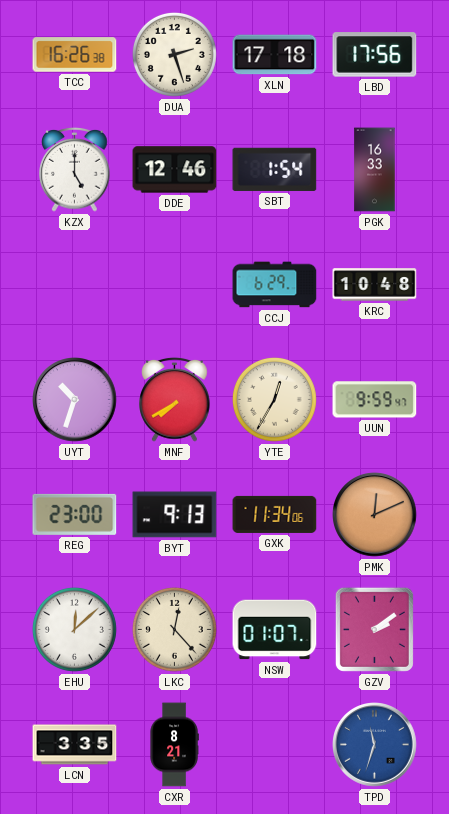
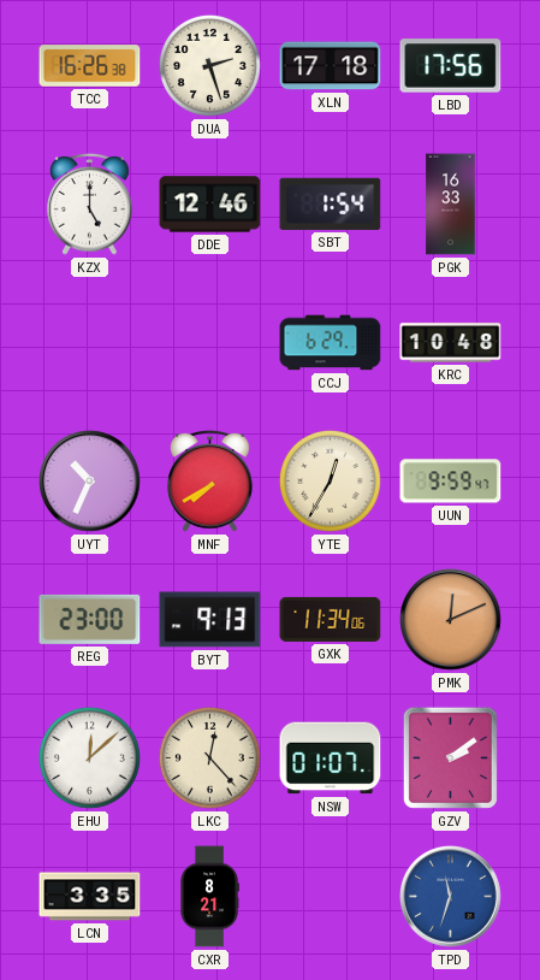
UYT: 10:33 -> 10:34
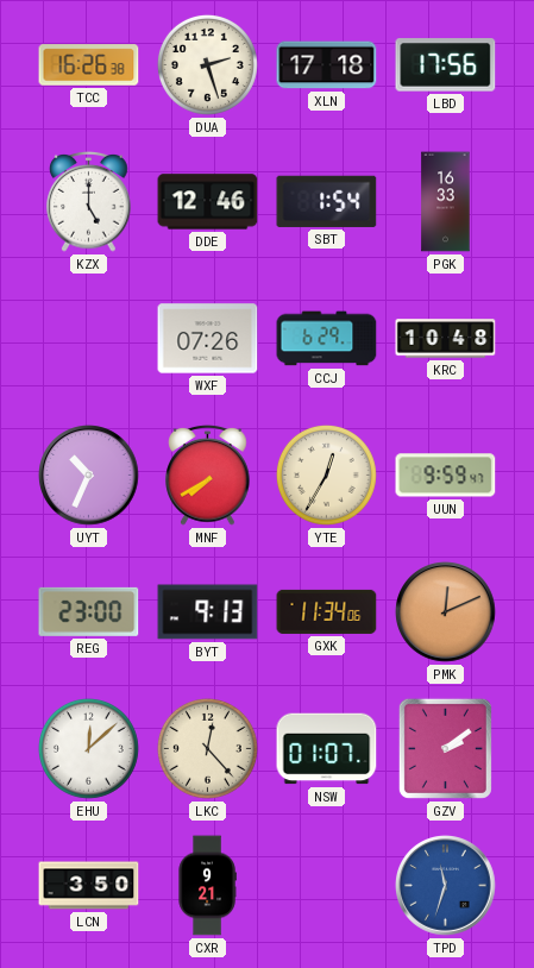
WXF: none -> 07:26
LCN: 3:35 -> 3:50
CXR: 8:21 -> 9:21
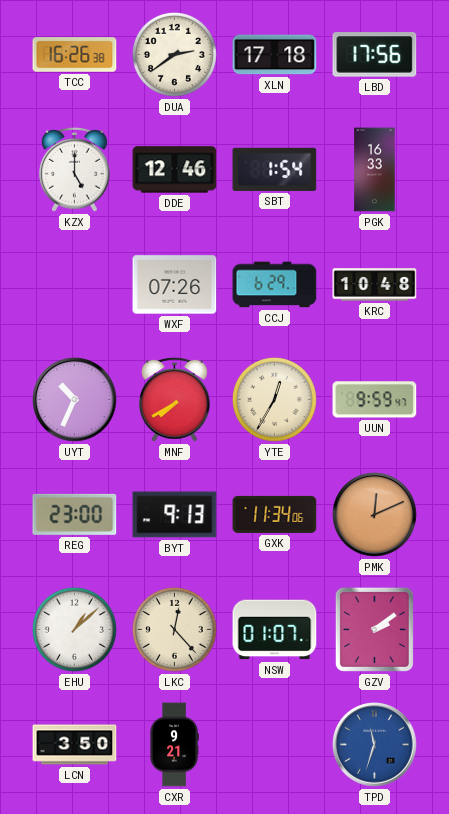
DUA: 2:27 -> 2:39
EHU: 12:08 -> 1:08
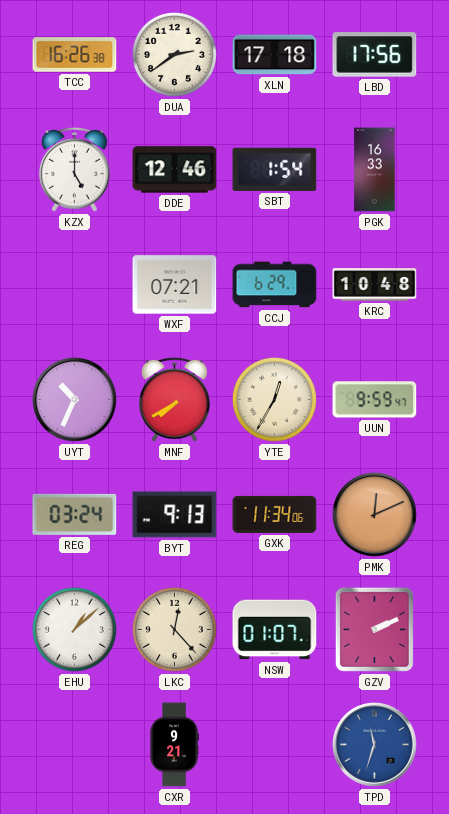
WXF: 07:26 -> 07:21
REG: 23:00 -> 03:24
GZV: 2:09 -> 2:11
LCN: 3:50 -> none
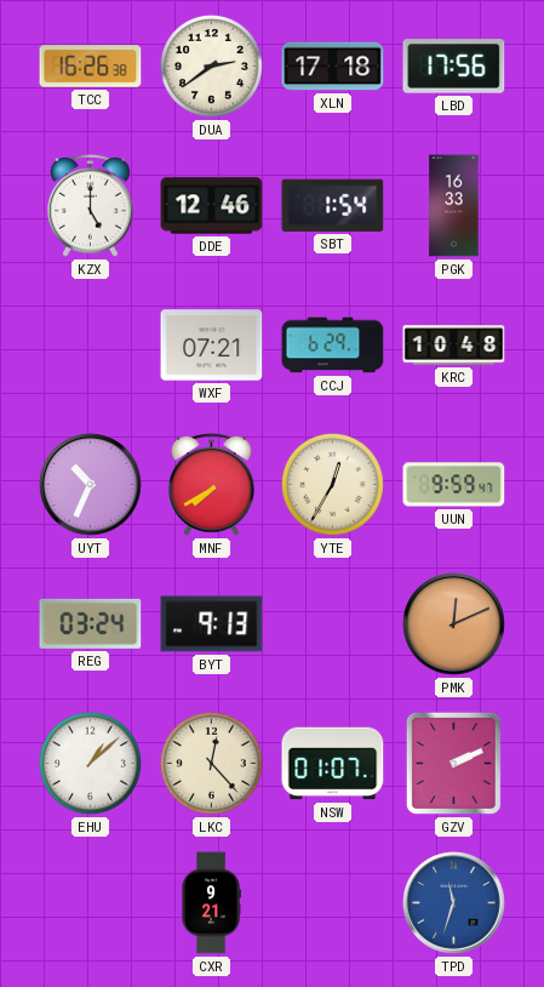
GXK: 11:34 -> none
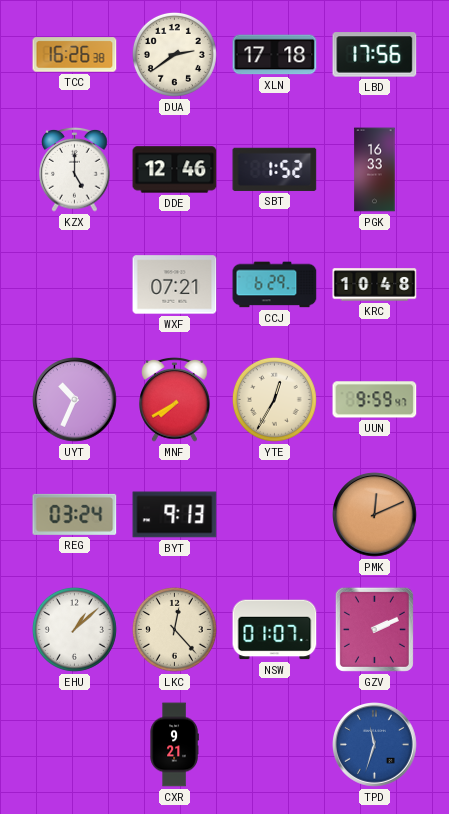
SBT: 1:54 -> 1:52
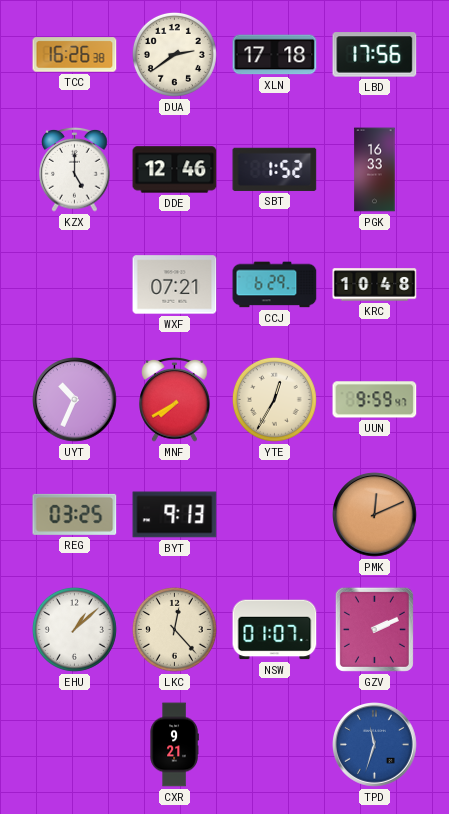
REG: 03:24 -> 03:25
